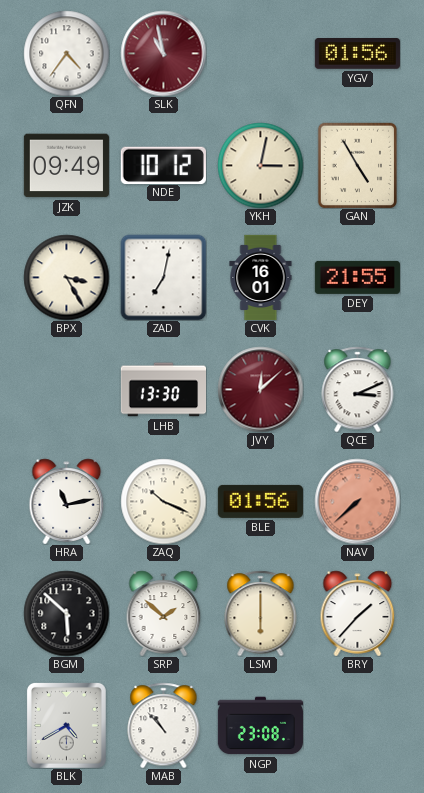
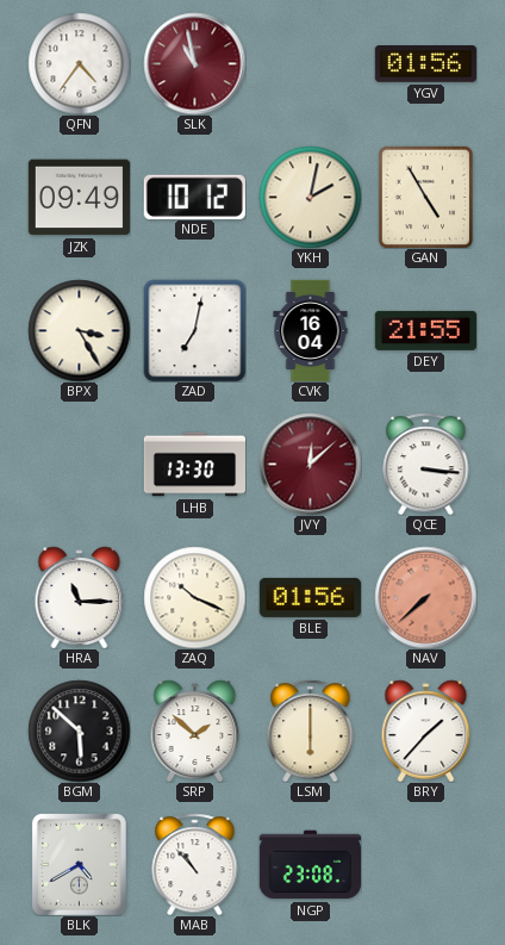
YKH: 3:02 -> 2:02
CVK: 16:01 -> 16:04
QCE: 3:11 -> 3:16
HRA: 11:13 -> 11:15
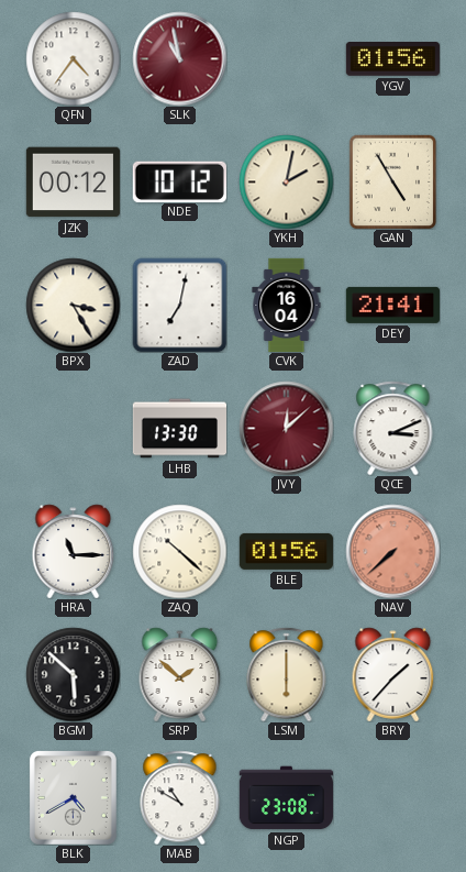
JZK: 09:49 -> 00:12
DEY: 21:55 -> 21:41
QCE: 3:16 -> 3:11
ZAQ: 10:19 -> 10:22
MAB: 10:53 -> 10:50
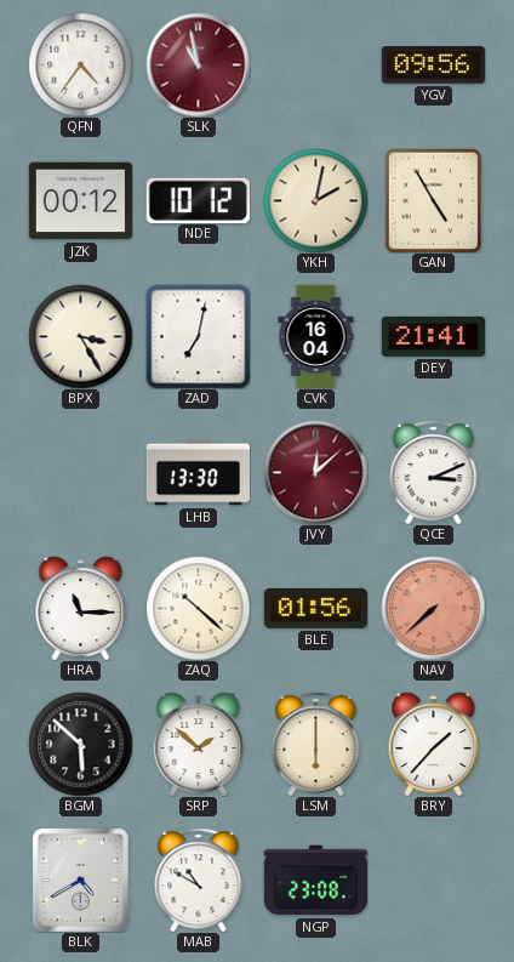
YGV: 01:56 -> 09:56
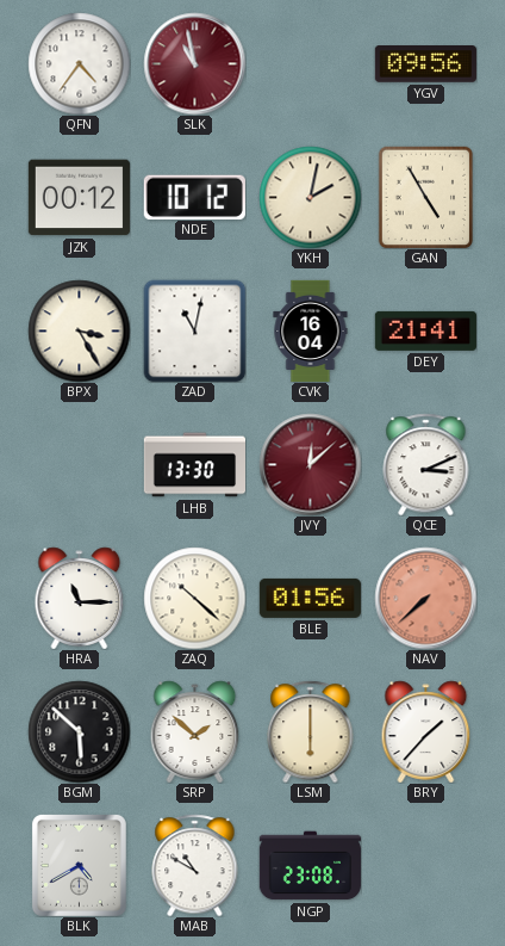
ZAD: 7:02 -> 11:02
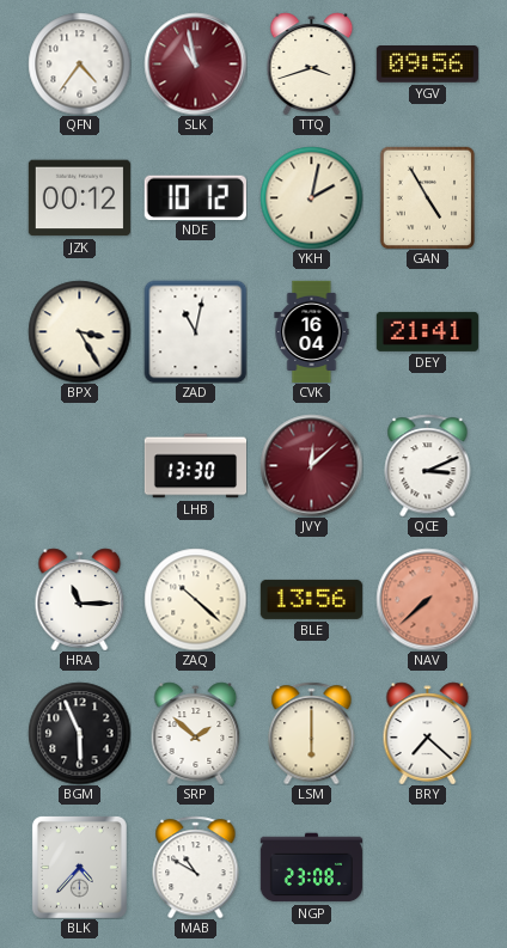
TTQ: none -> 3:42
BLE: 01:56 -> 13:56
BGM: 5:52 -> 5:56
BRY: 1:37 -> 7:22
BLK: 4:40 -> 4:37
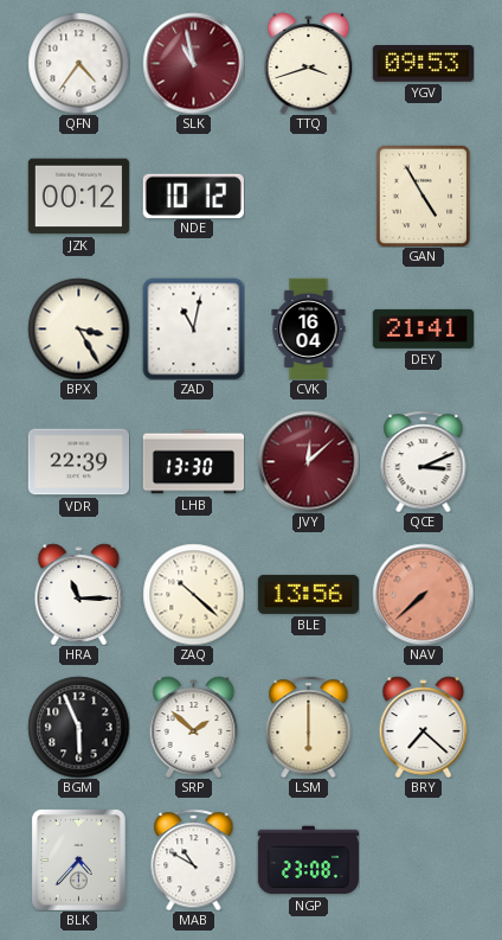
YGV: 09:56 -> 09:53
YKH: 2:02 -> none
VDR: none -> 22:39
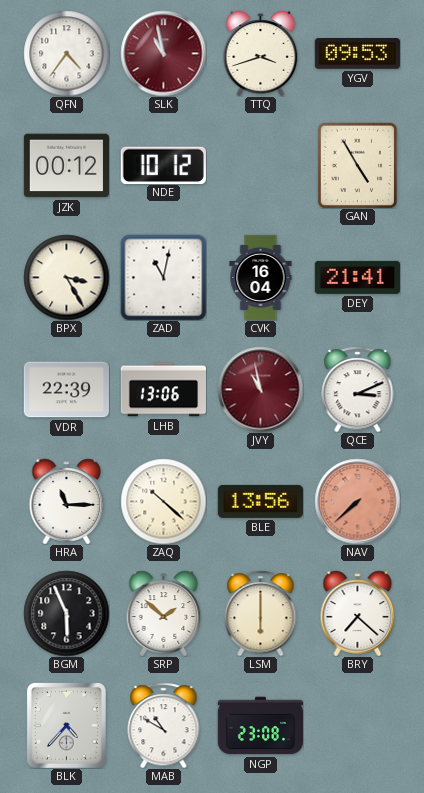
LHB: 13:30 -> 13:06
JVY: 12:08 -> 10:58
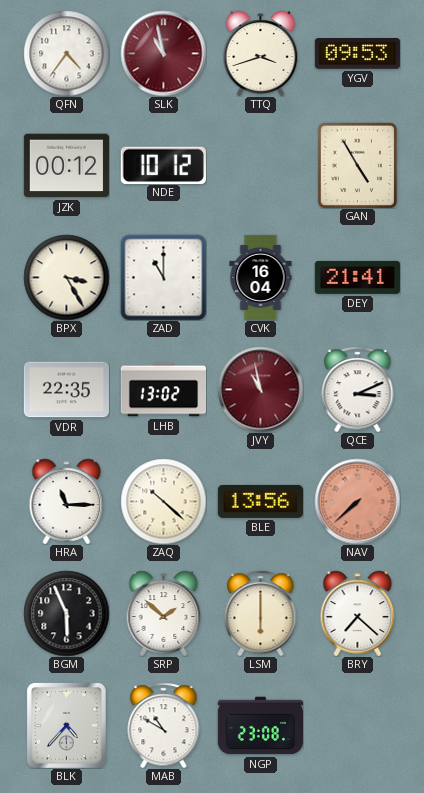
ZAD: 11:02 -> 11:00
VDR: 22:39 -> 22:35
LHB: 13:06 -> 13:02
